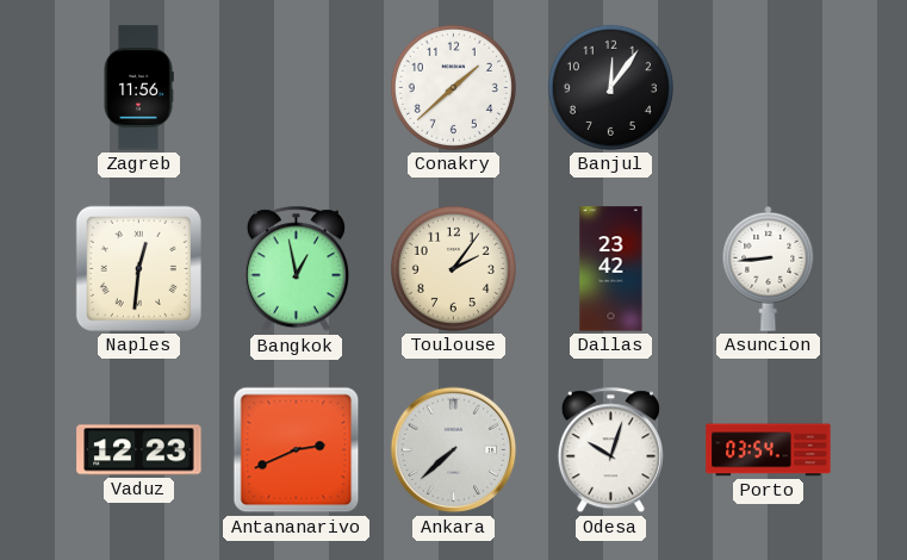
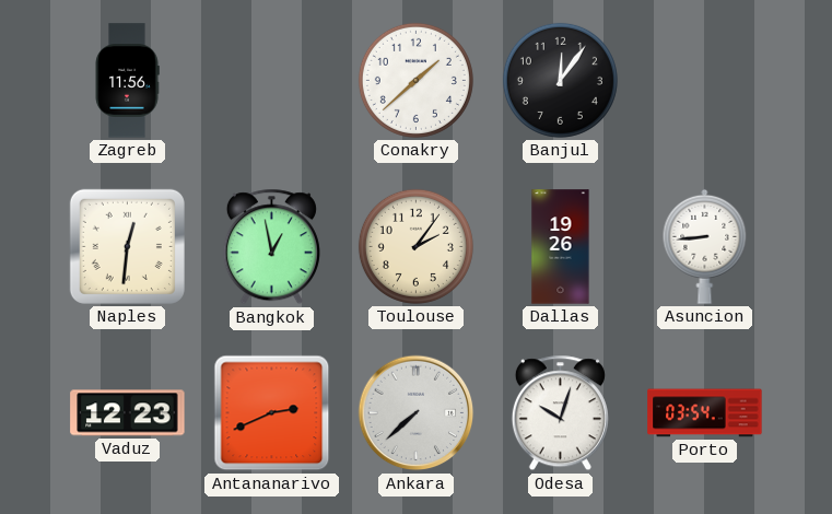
Dallas: 23:42 -> 19:26
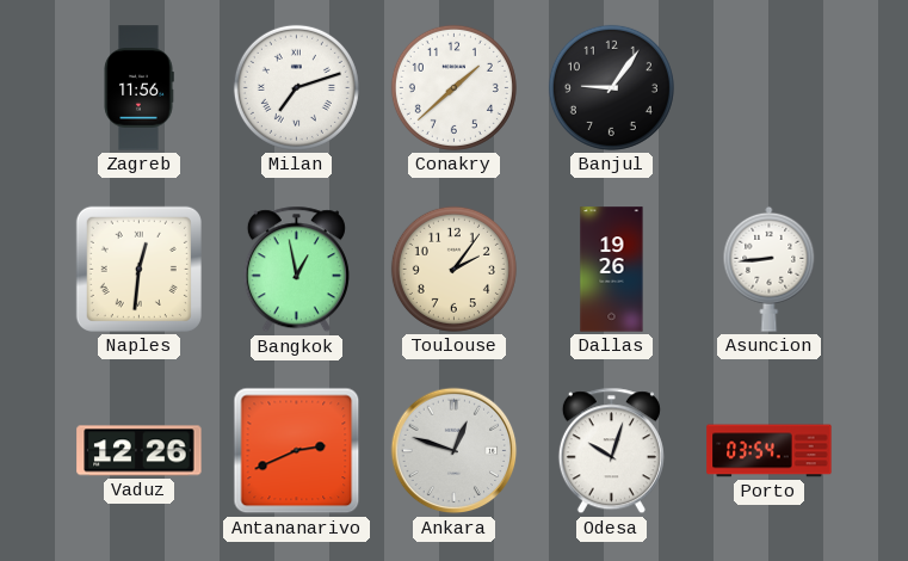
Milan: none -> 7:12
Banjul: 12:06 -> 9:06
Vaduz: 12:23 -> 12:26
Ankara: 7:38 -> 12:48
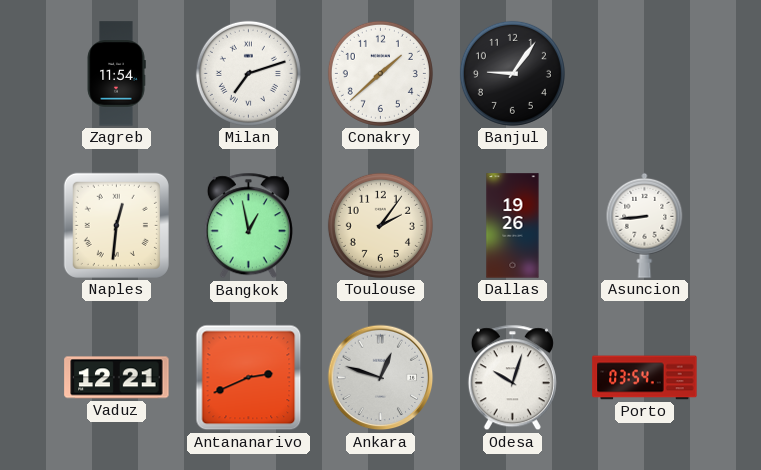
Zagreb: 11:56 -> 11:54
Vaduz: 12:26 -> 12:21
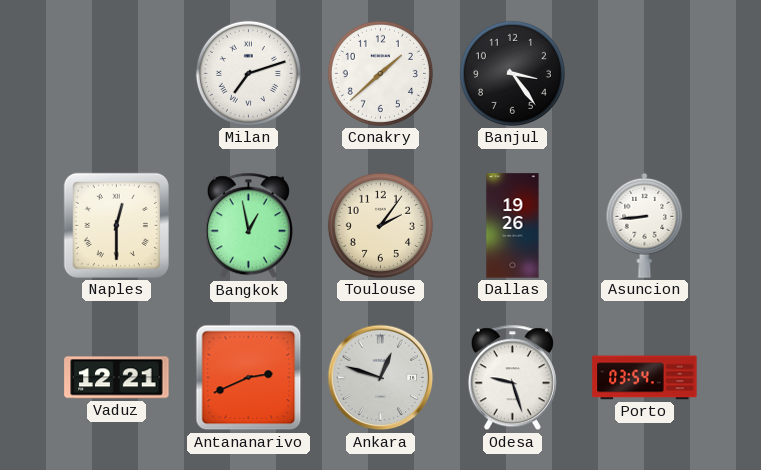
Zagreb: 11:54 -> none
Banjul: 9:06 -> 3:24
Naples: 12:31 -> 12:30
Odesa: 10:03 -> 9:27
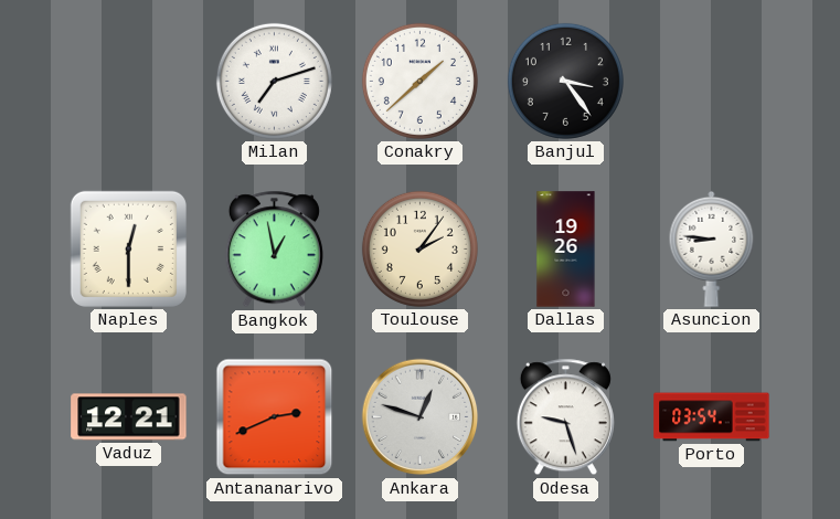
Asuncion: 8:44 -> 8:46
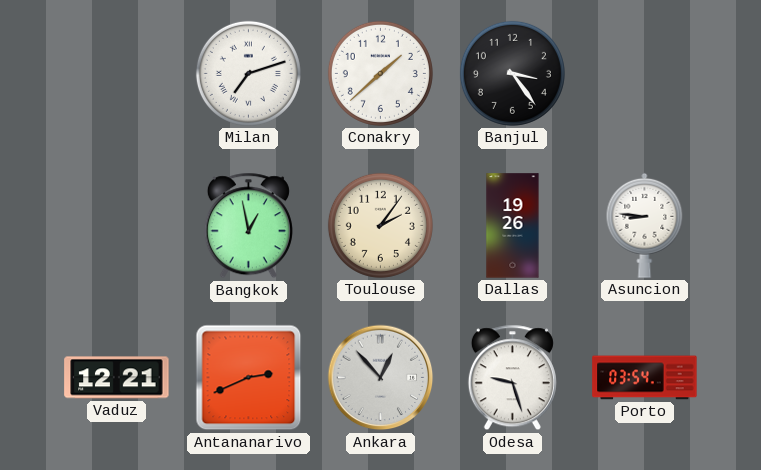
Naples: 12:30 -> none
Ankara: 12:48 -> 12:53
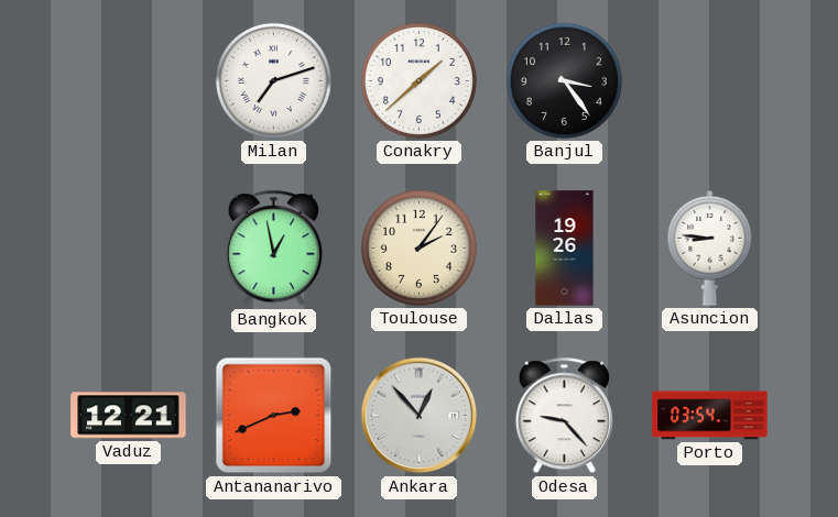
Odesa: 9:27 -> 9:23
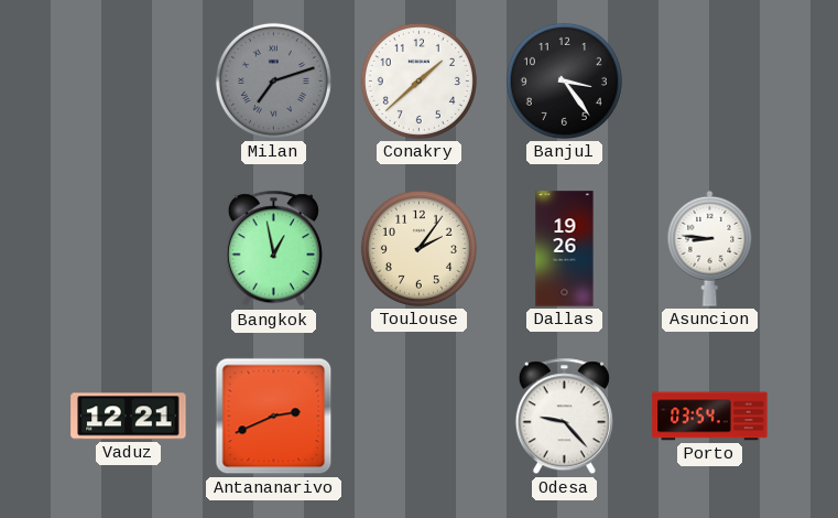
Milan dial: white -> grey
Ankara: 12:53 -> none
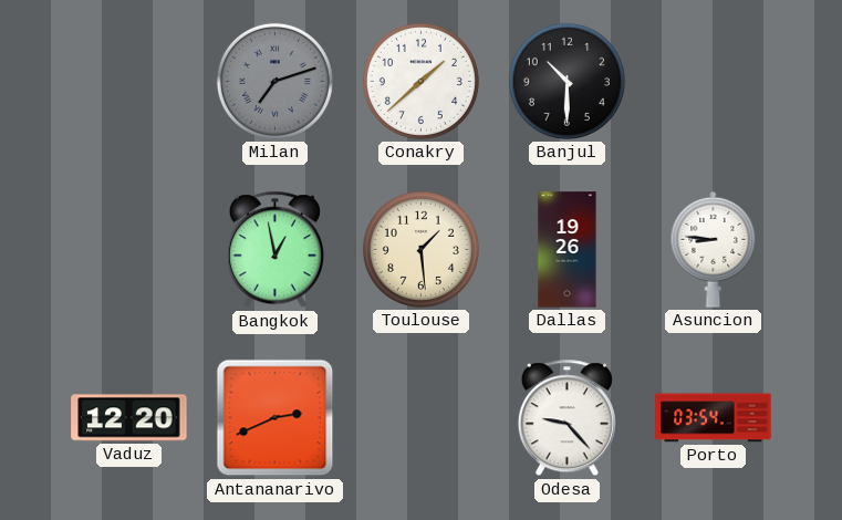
Banjul: 3:24 -> 10:30
Toulouse: 2:06 -> 1:29
Vaduz: 12:21 -> 12:20
